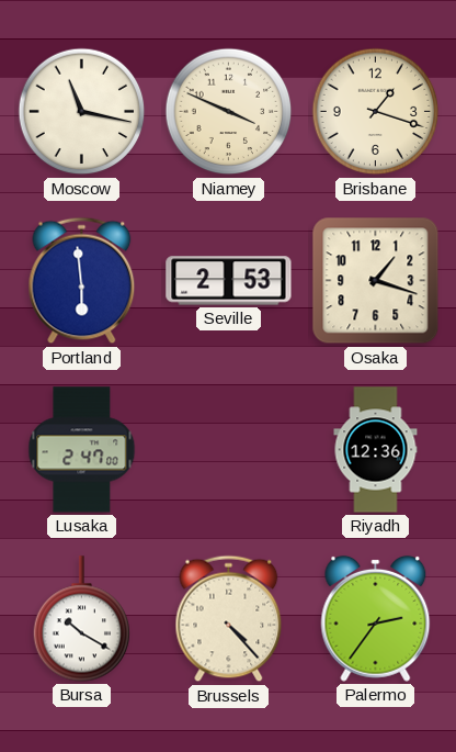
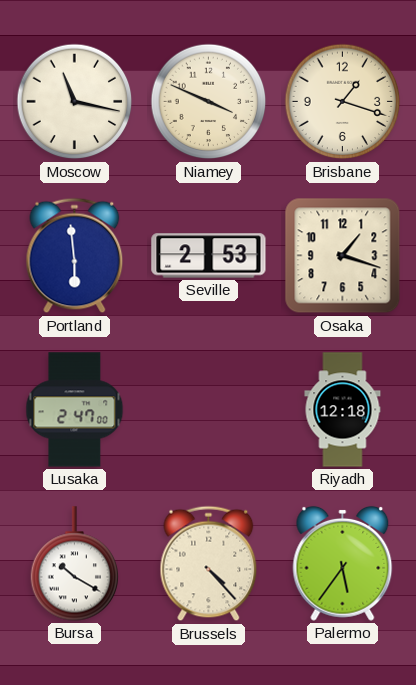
Riyadh: 12:36 -> 12:18
Palermo: 2:36 -> 5:36
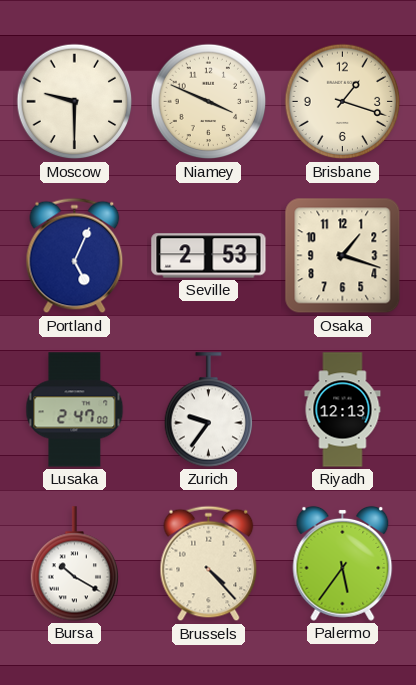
Moscow: 11:17 -> 9:30
Portland: 5:59 -> 5:04
Zurich: none -> 9:36
Riyadh: 12:18 -> 12:13
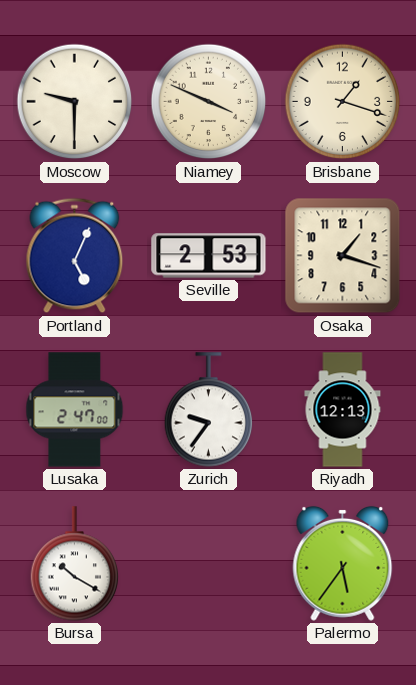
Brussels: 4:23 -> none
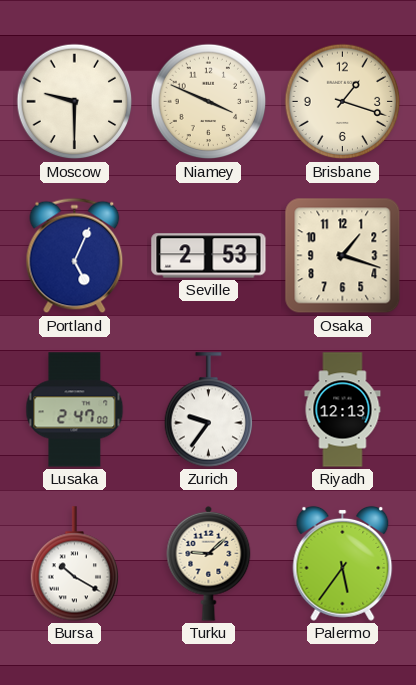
Turku: none -> 9:08
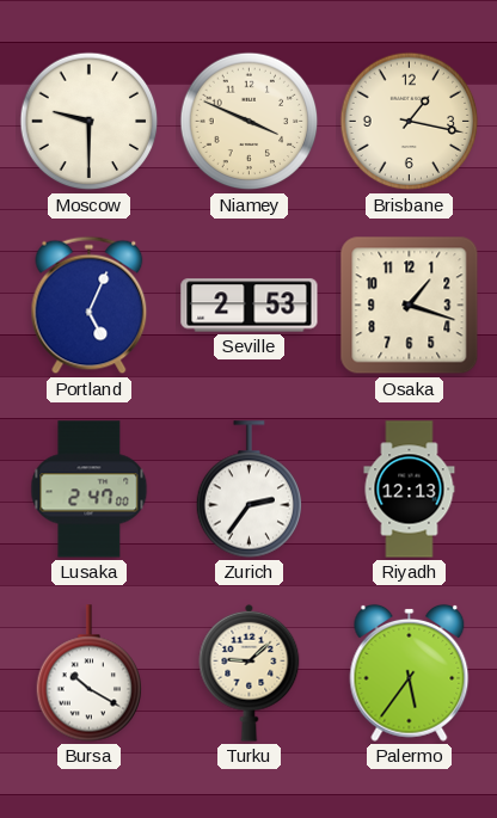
Brisbane: 1:18 -> 1:17
Zurich: 9:36 -> 2:36
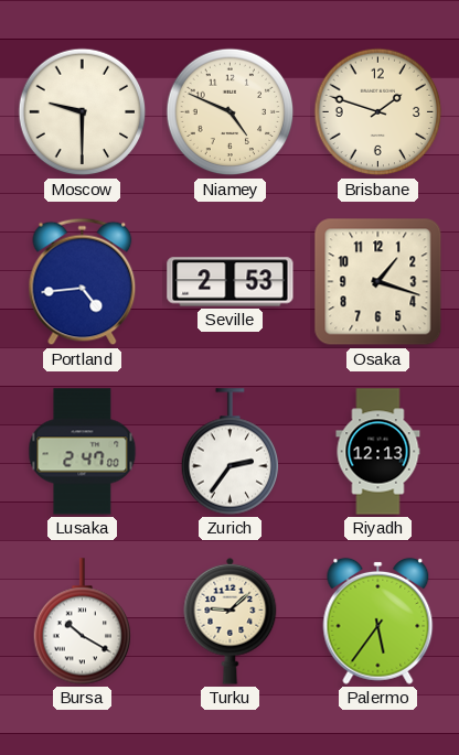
Niamey: 3:49 -> 4:49
Brisbane: 1:17 -> 1:48
Portland: 5:04 -> 4:44
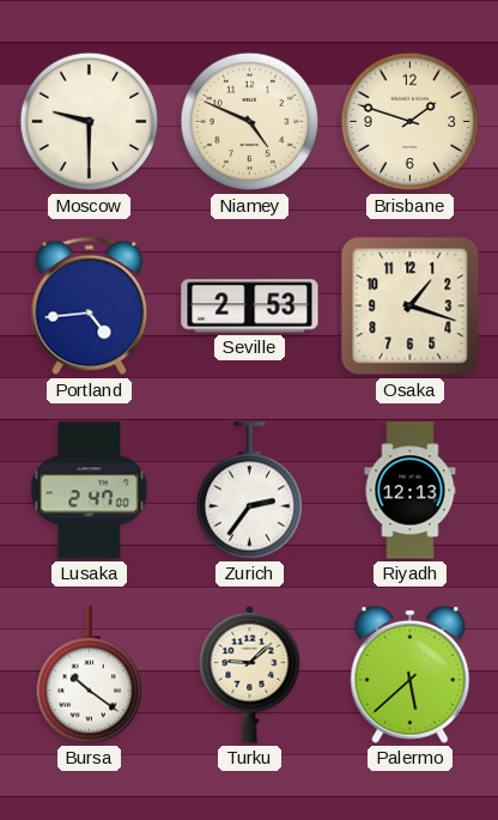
Bursa: 10:20 -> 10:21
Palermo: 5:36 -> 5:38
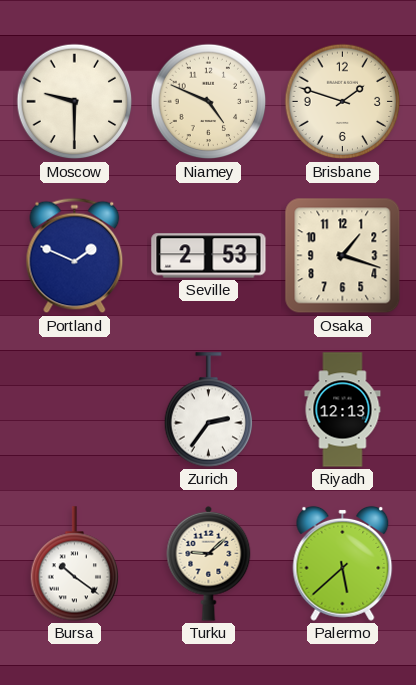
Portland: 4:44 -> 1:49
Lusaka: 2:47 -> none
